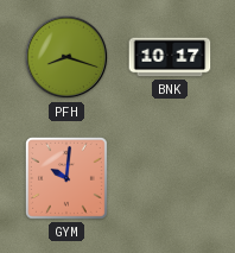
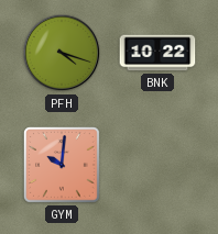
PFH: 8:18 -> 4:18
BNK: 10:17 -> 10:22
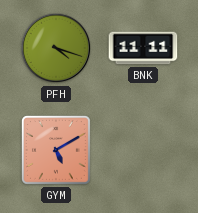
BNK: 10:22 -> 11:11
GYM: 10:01 -> 5:10
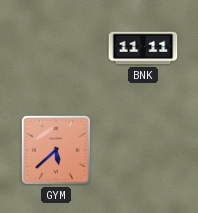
PFH: 4:18 -> none
GYM: 5:10 -> 5:38
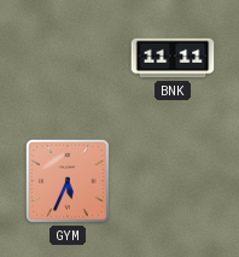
GYM: 5:38 -> 5:34
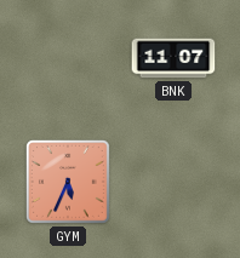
BNK: 11:11 -> 11:07
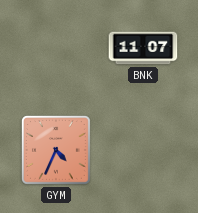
GYM: 5:34 -> 4:34
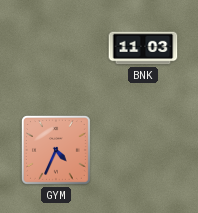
BNK: 11:07 -> 11:03
